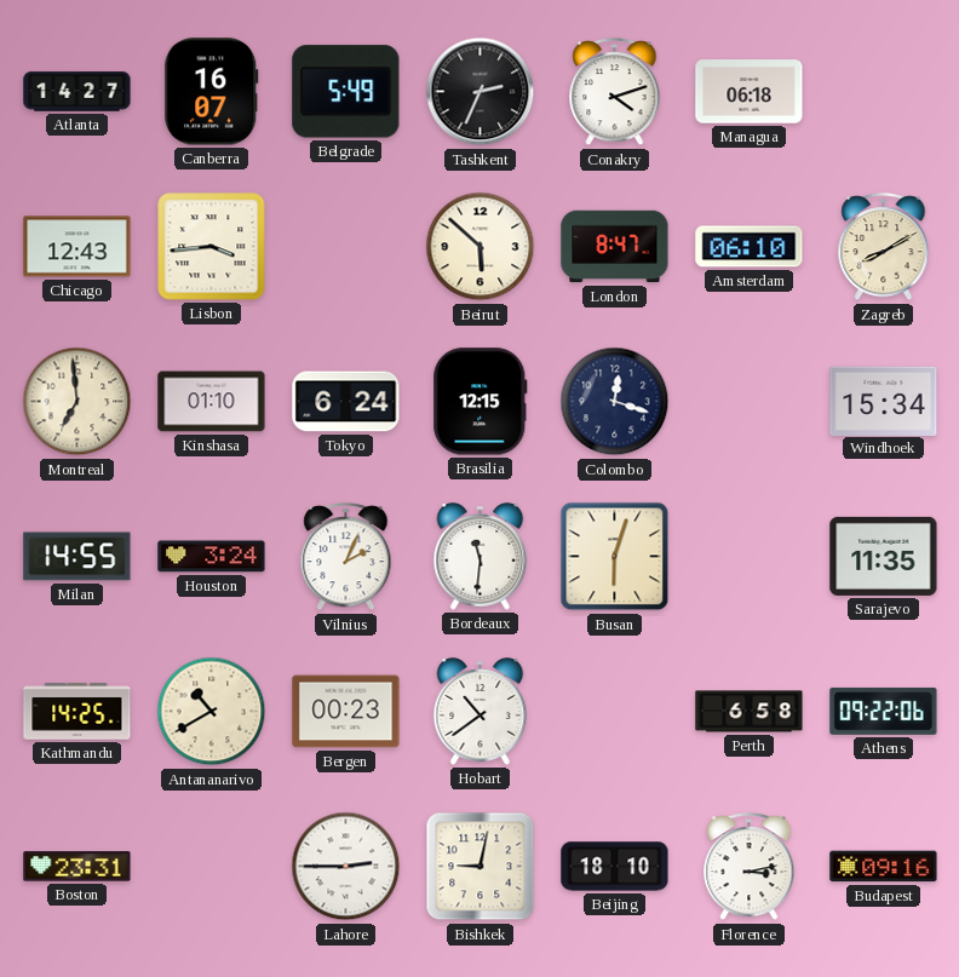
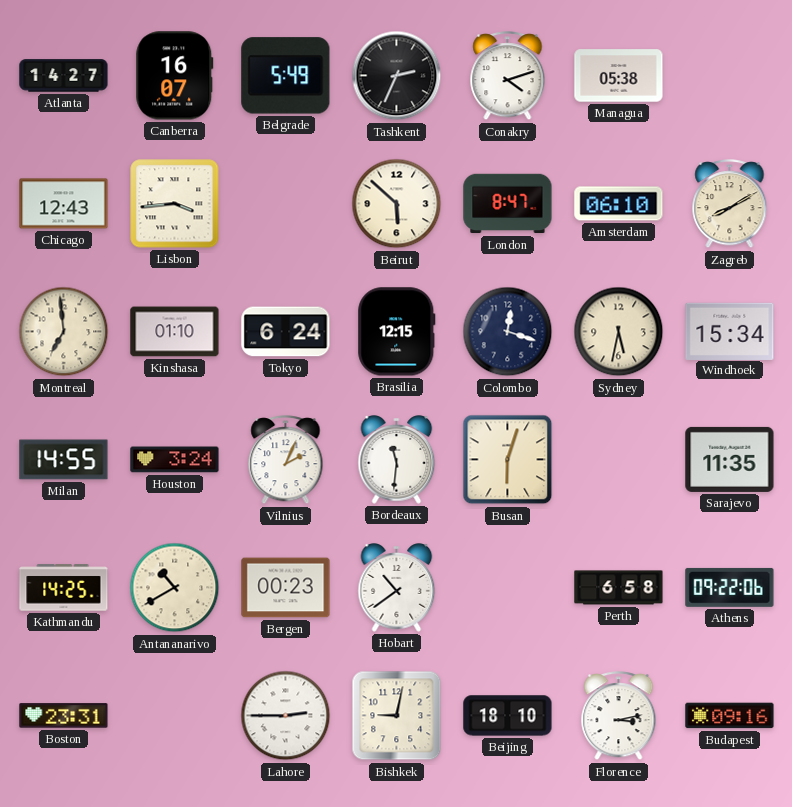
Managua: 06:18 -> 05:38
Sydney: none -> 5:32
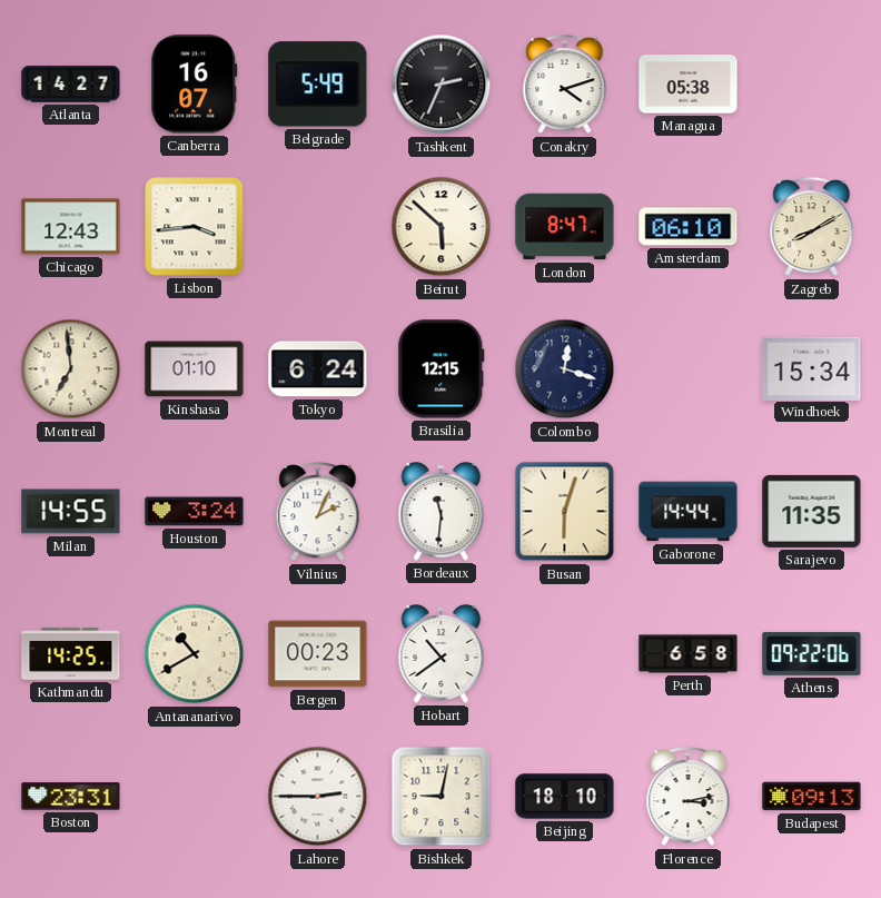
Sydney: 5:32 -> none
Gaborone: none -> 14:44
Budapest: 09:16 -> 09:13
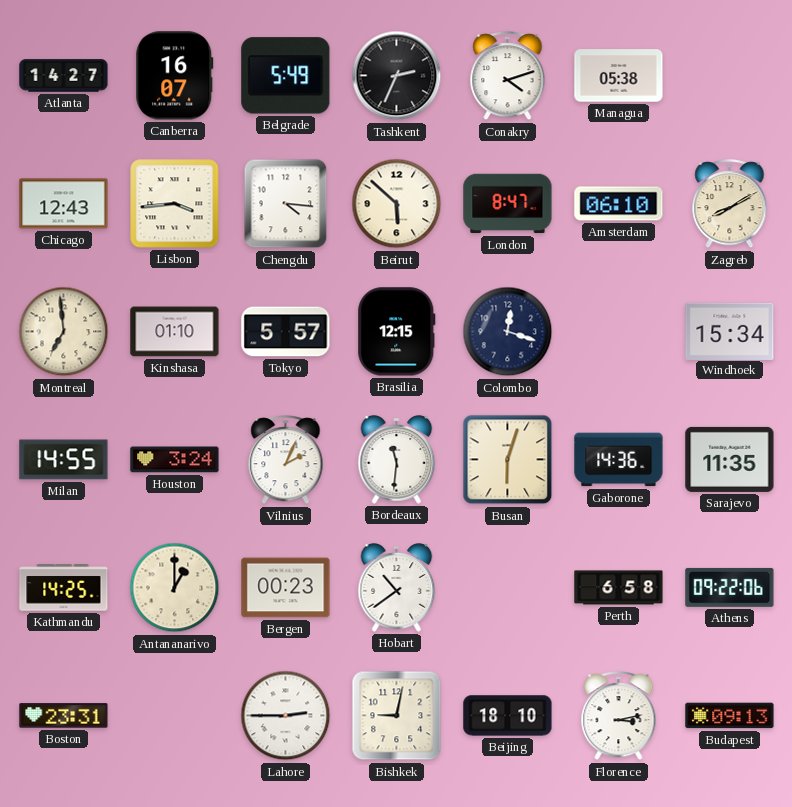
Chengdu: none -> 4:16
Tokyo: 6:24 -> 5:57
Gaborone: 14:44 -> 14:36
Antananarivo: 10:40 -> 1:00
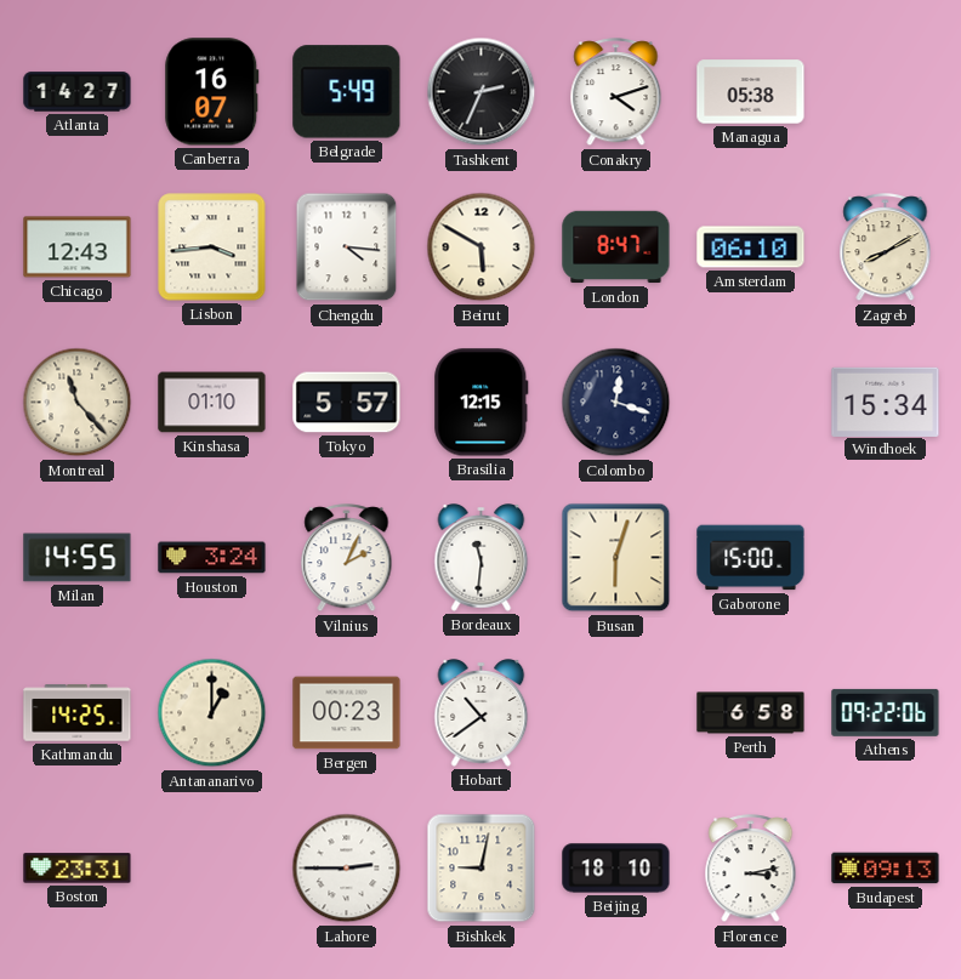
Beirut: 5:52 -> 5:50
Montreal: 6:59 -> 11:23
Gaborone: 14:36 -> 15:00
Sarajevo: 11:35 -> none
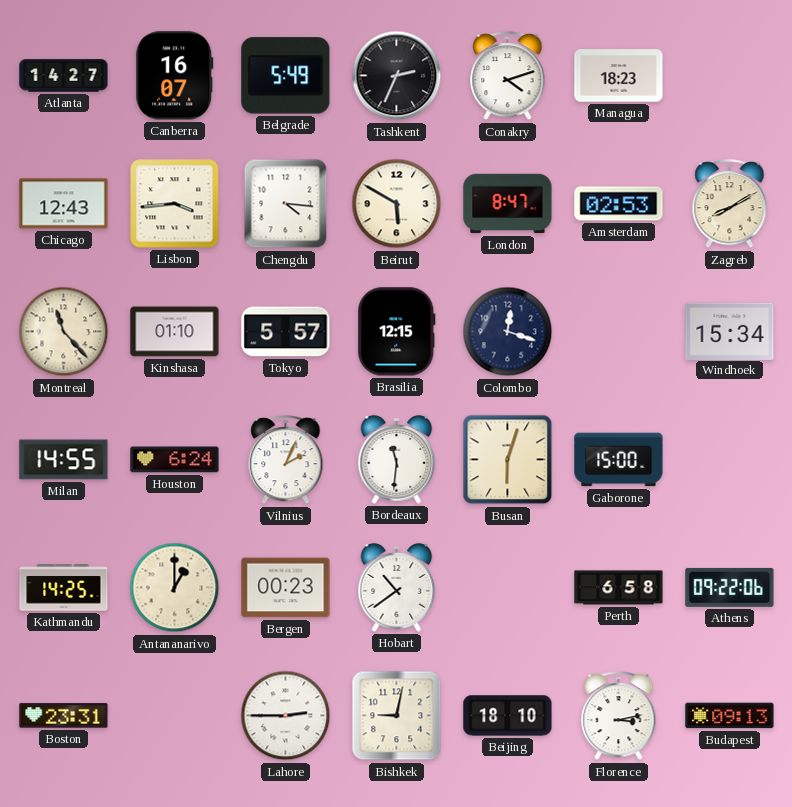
Managua: 05:38 -> 18:23
Amsterdam: 06:10 -> 02:53
Houston: 3:24 -> 6:24
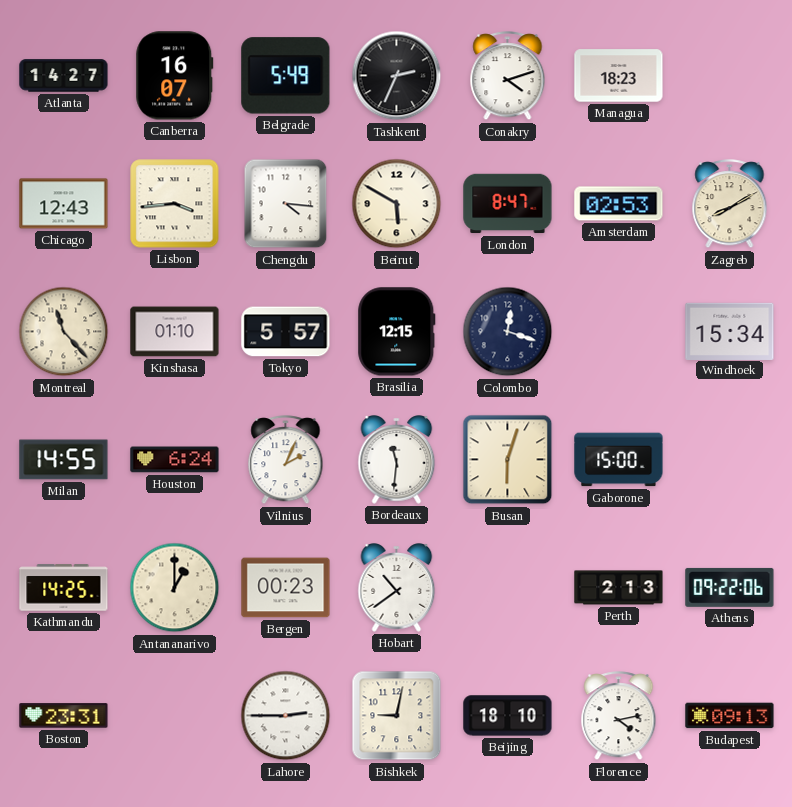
Perth: 6:58 -> 2:13
Florence: 3:13 -> 4:13
